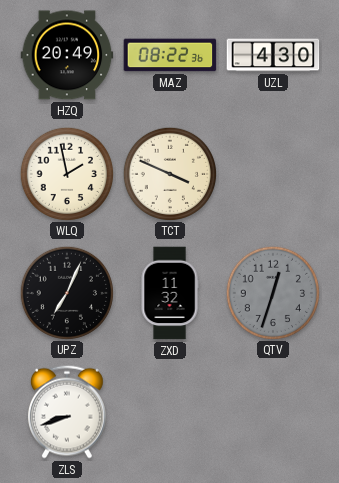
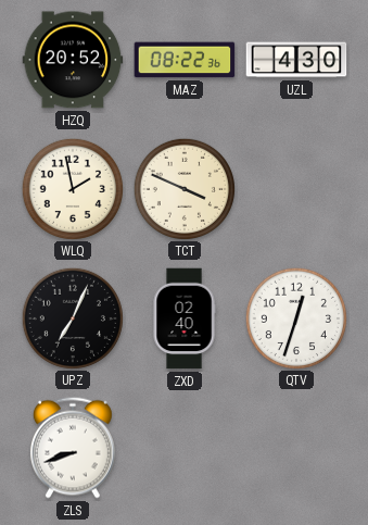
HZQ: 20:49 -> 20:52
ZXD: 11:32 -> 02:40
QTV dial: grey -> white
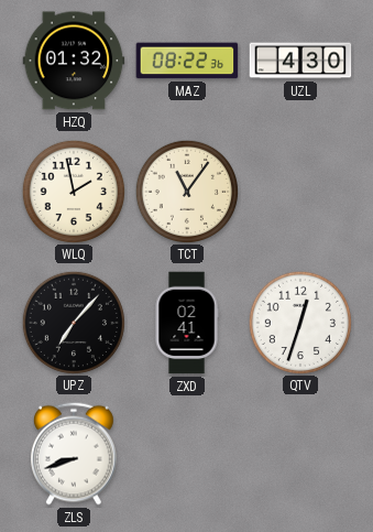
HZQ: 20:52 -> 01:32
TCT: 3:49 -> 11:06
UPZ: 7:04 -> 7:07
ZXD: 02:40 -> 02:41
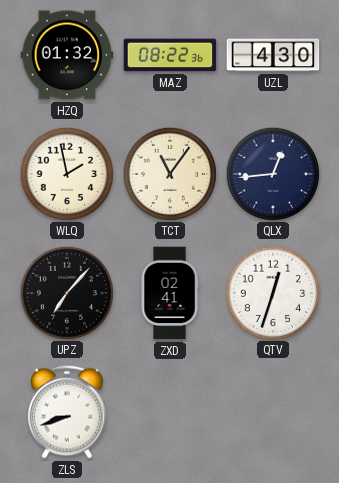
QLX: none -> 12:44
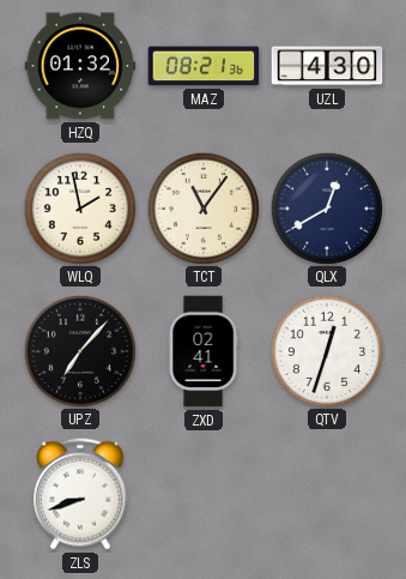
MAZ: 08:22 -> 08:21
QLX: 12:44 -> 12:40
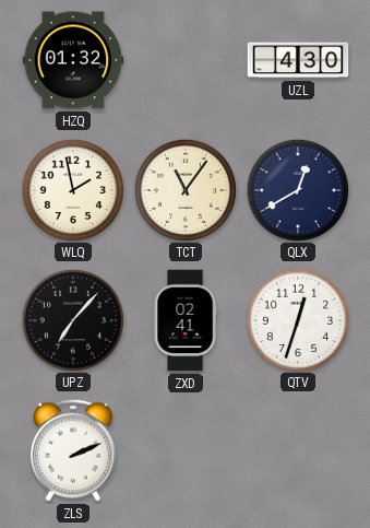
MAZ: 08:21 -> none
ZLS: 8:42 -> 2:11
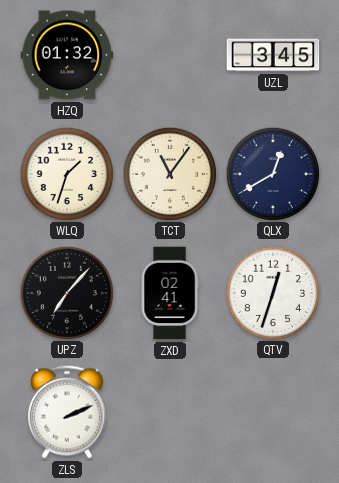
UZL: 4:30 -> 3:45
WLQ: 1:58 -> 1:33
